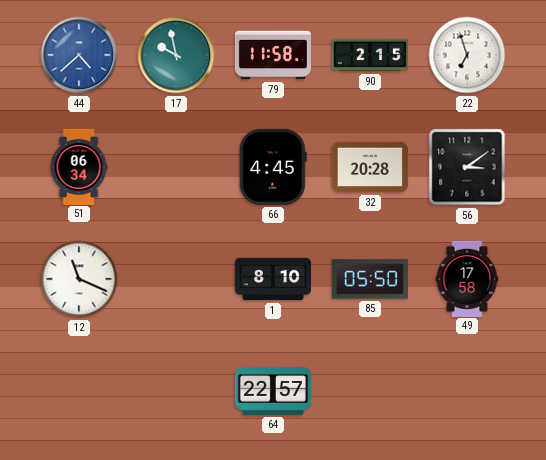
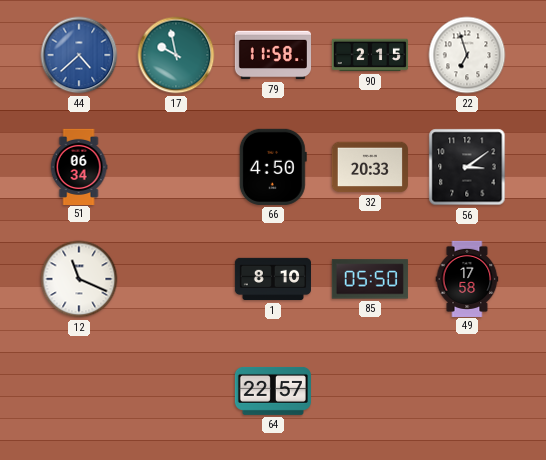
66: 4:45 -> 4:50
32: 20:28 -> 20:33
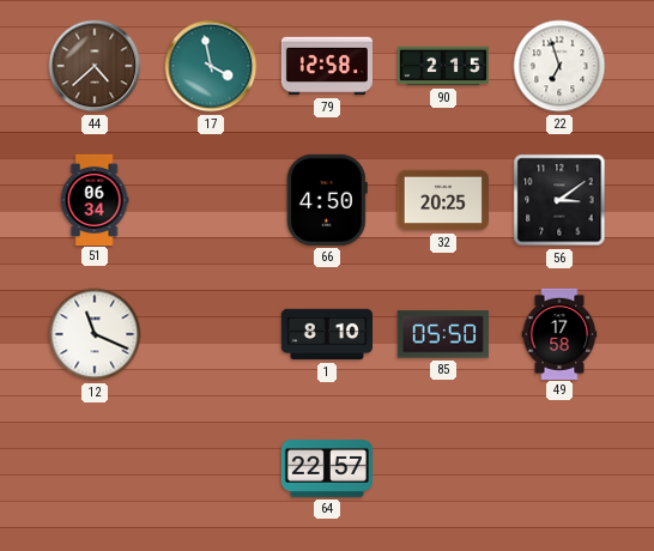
44 dial: blue -> brown
17: 9:58 -> 3:58
79: 11:58 -> 12:58
32: 20:33 -> 20:25
